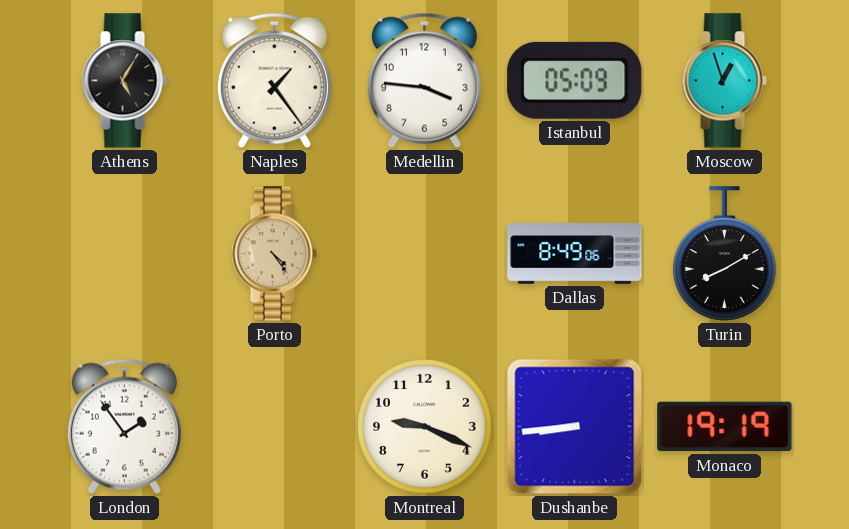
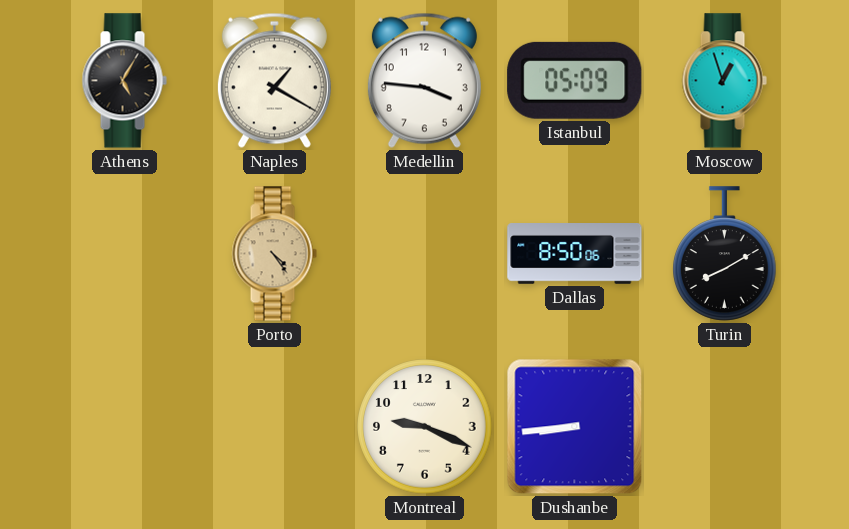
Naples: 1:24 -> 1:20
Dallas: 8:49 -> 8:50
London: 1:54 -> none
Monaco: 19:19 -> none
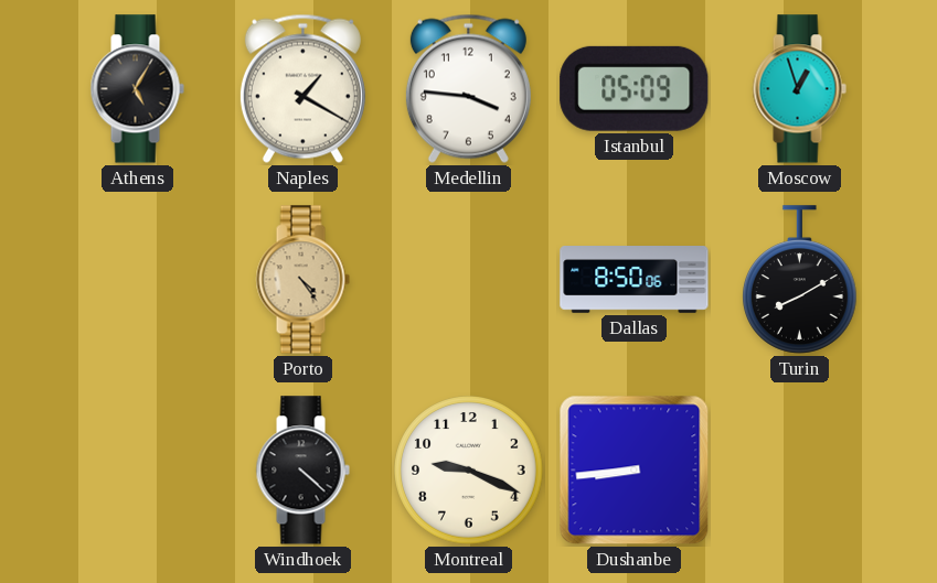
Windhoek: none -> 4:22
